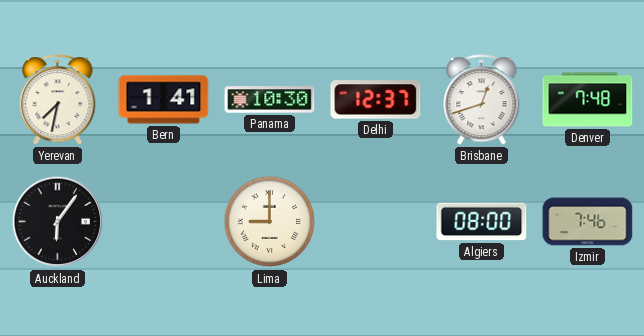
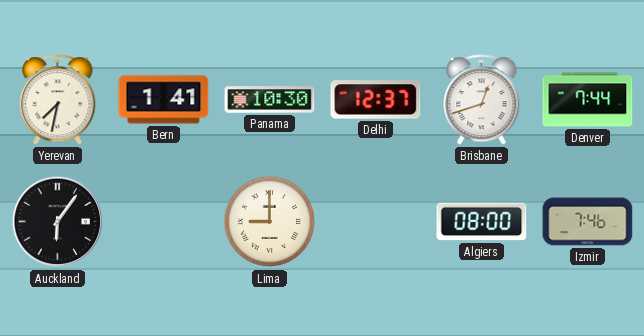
Denver: 7:48 -> 7:44
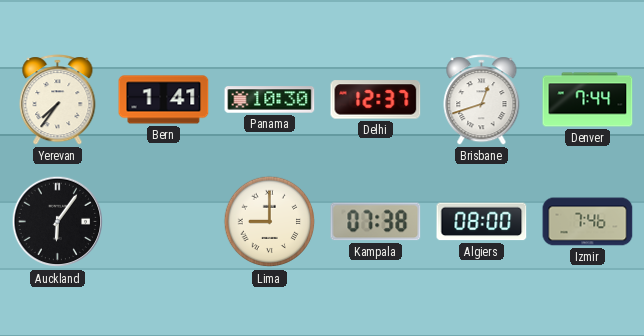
Yerevan: 7:32 -> 7:36
Kampala: none -> 07:38
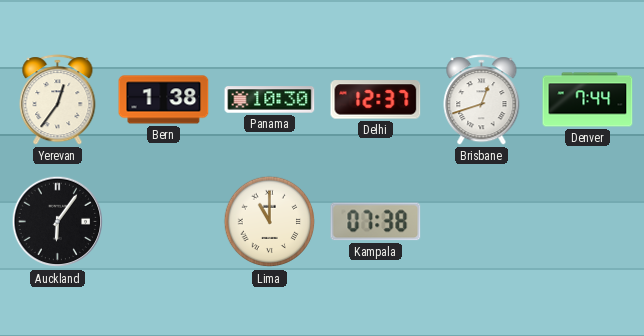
Yerevan: 7:36 -> 12:36
Bern: 1:41 -> 1:38
Lima: 9:00 -> 11:00
Algiers: 08:00 -> none
Izmir: 7:46 -> none
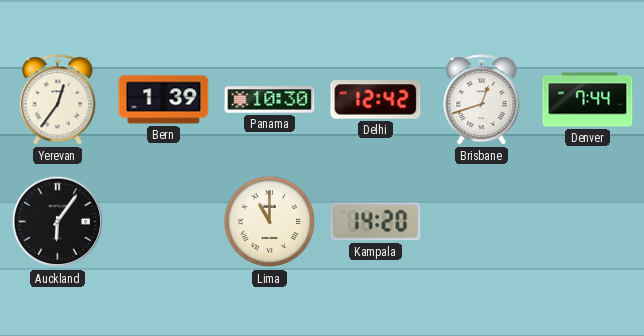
Bern: 1:38 -> 1:39
Delhi: 12:37 -> 12:42
Kampala: 07:38 -> 14:20
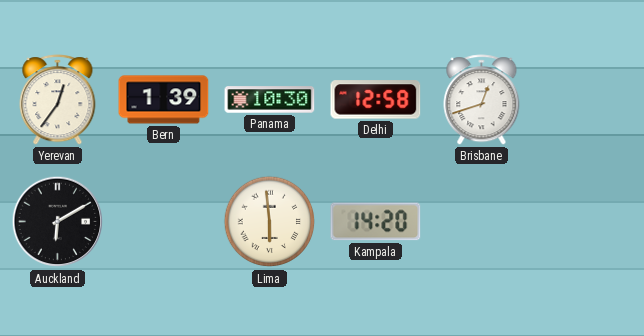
Delhi: 12:42 -> 12:58
Denver: 7:44 -> none
Auckland: 6:06 -> 6:10
Lima: 11:00 -> 5:59
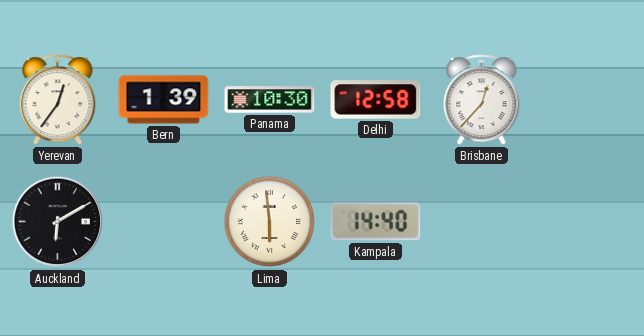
Brisbane: 12:42 -> 12:37
Kampala: 14:20 -> 14:40
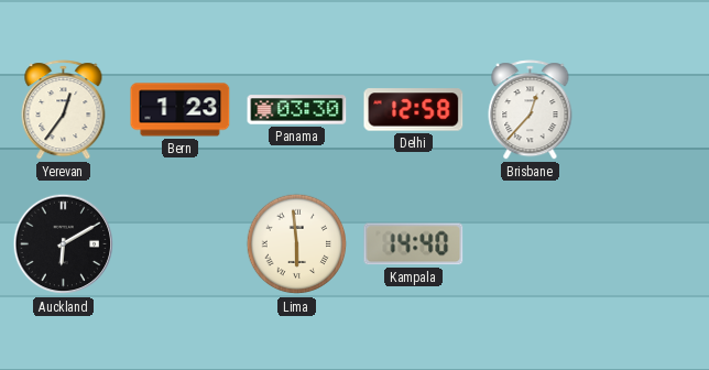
Bern: 1:39 -> 1:23
Panama: 10:30 -> 03:30
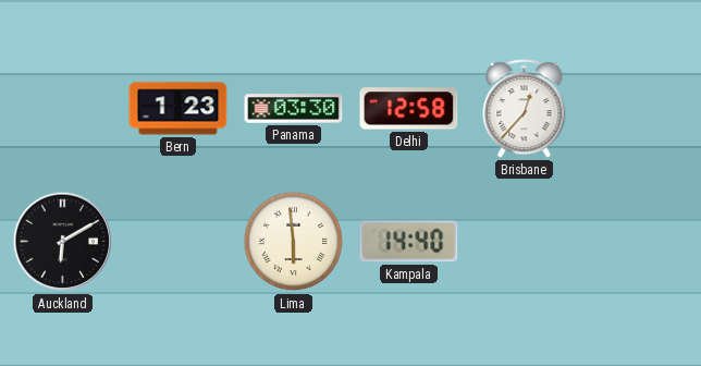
Yerevan: 12:36 -> none
